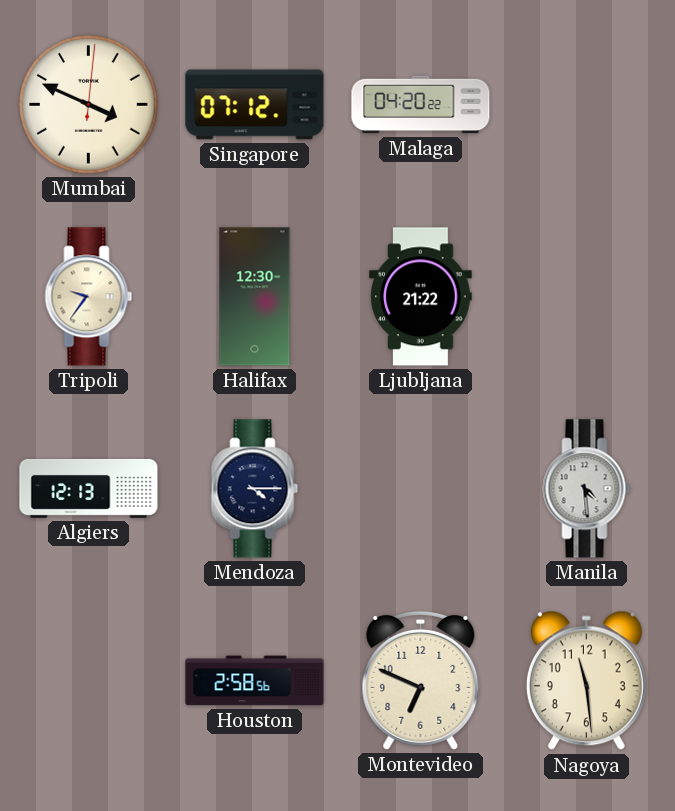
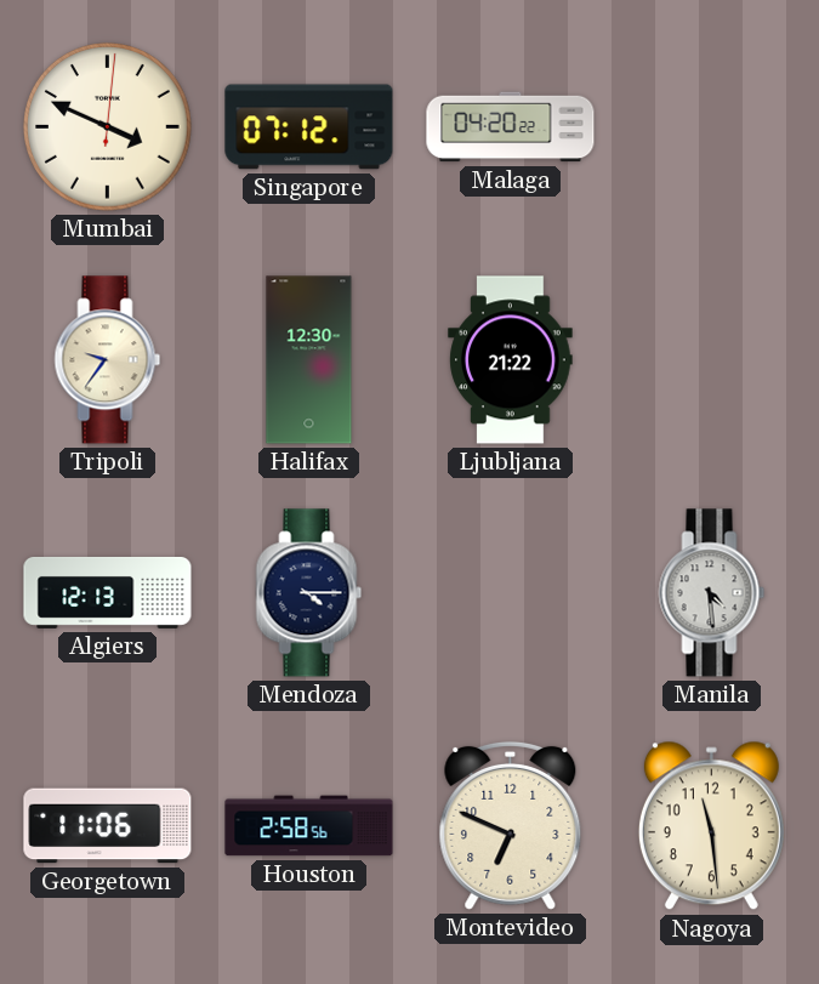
Georgetown: none -> 11:06
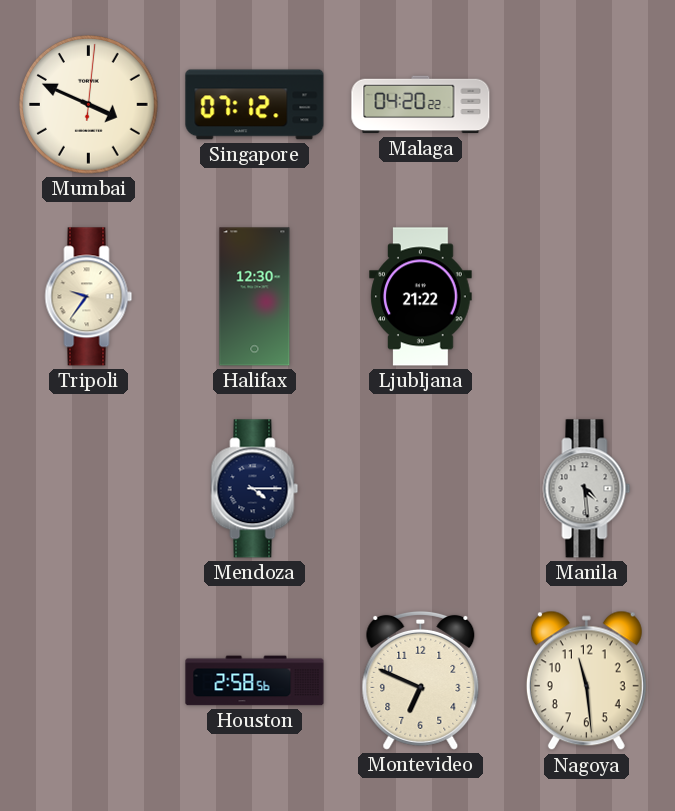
Algiers: 12:13 -> none
Georgetown: 11:06 -> none
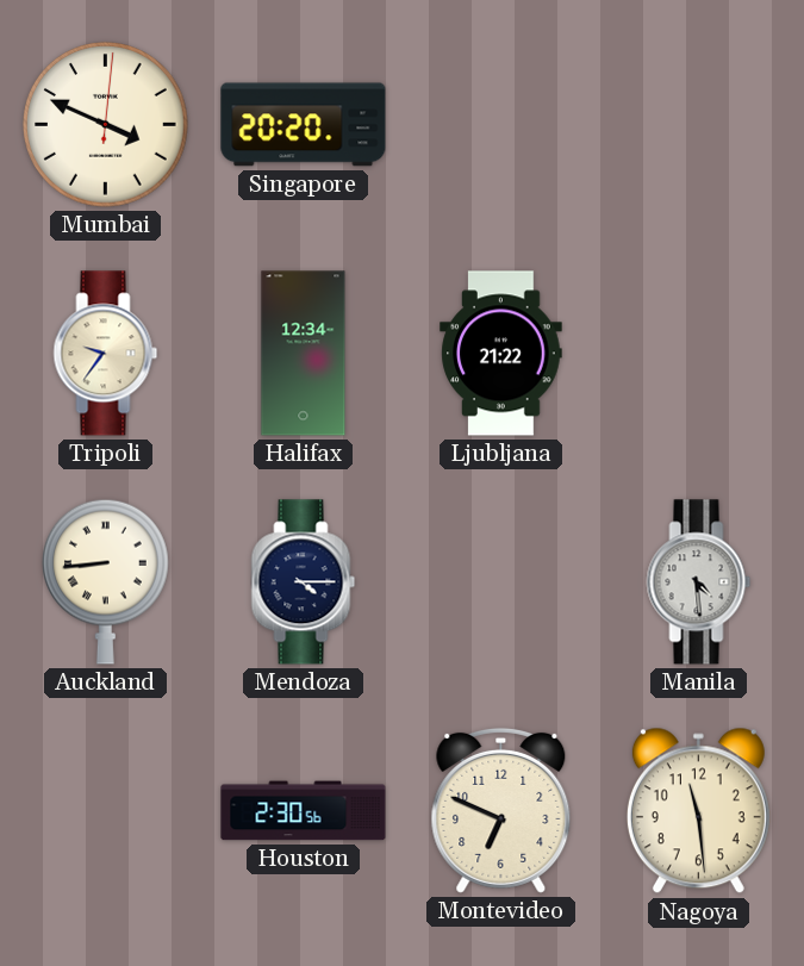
Singapore: 07:12 -> 20:20
Malaga: 04:20 -> none
Halifax: 12:30 -> 12:34
Auckland: none -> 8:44
Houston: 2:58 -> 2:30
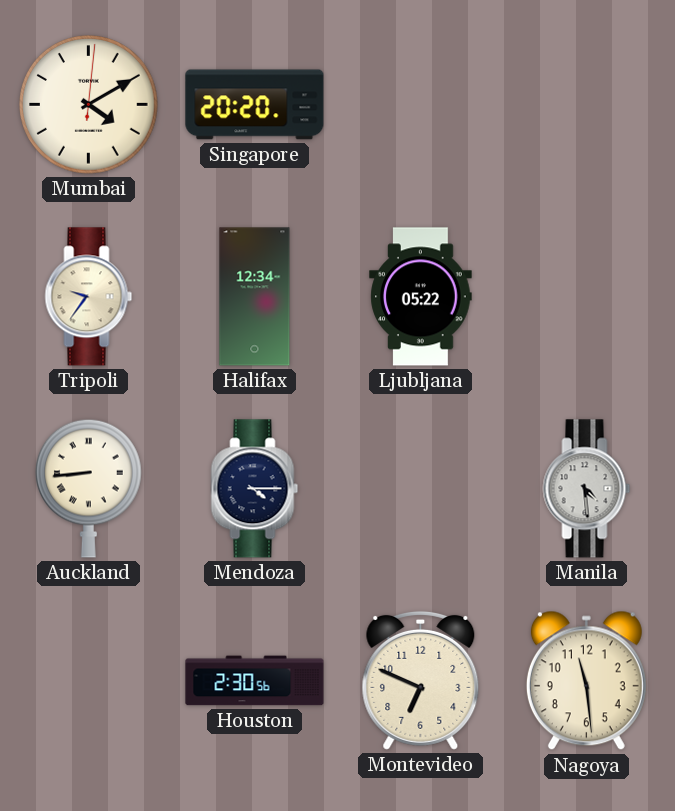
Mumbai: 3:49 -> 4:10
Ljubljana: 21:22 -> 05:22
